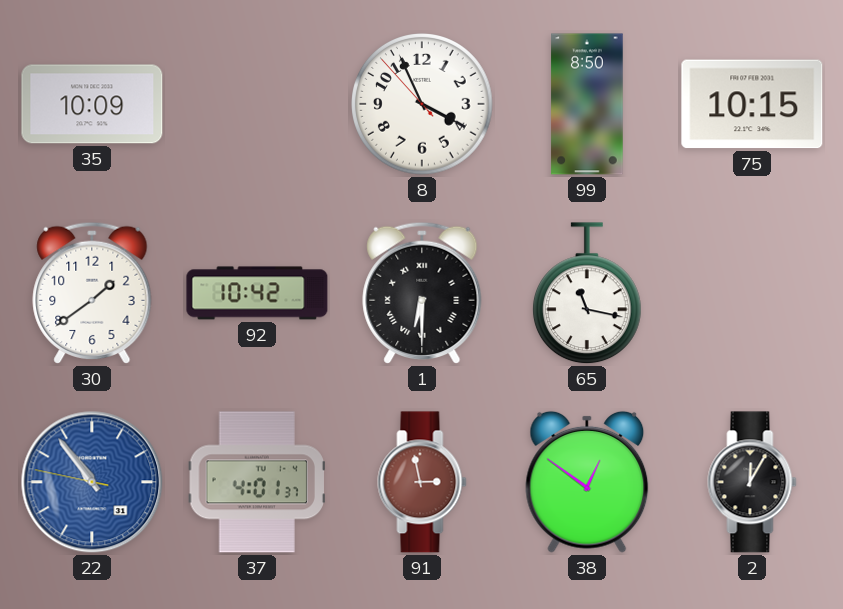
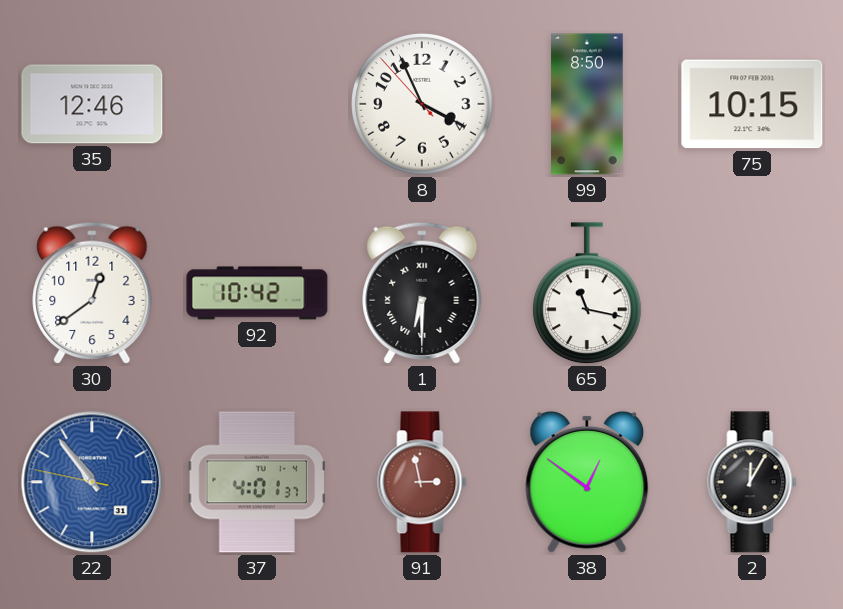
35: 10:09 -> 12:46
30: 1:39 -> 12:39
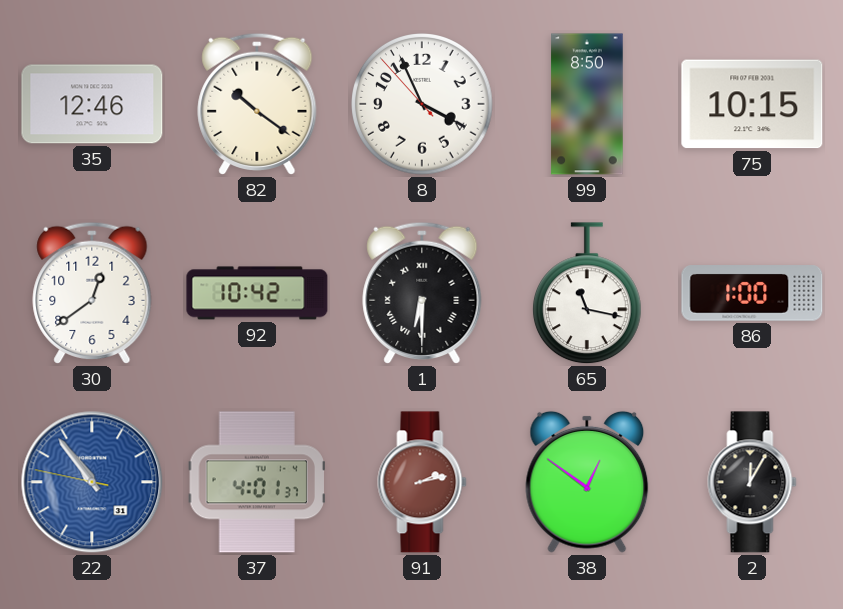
82: none -> 10:21
86: none -> 1:00
91: 2:58 -> 2:13
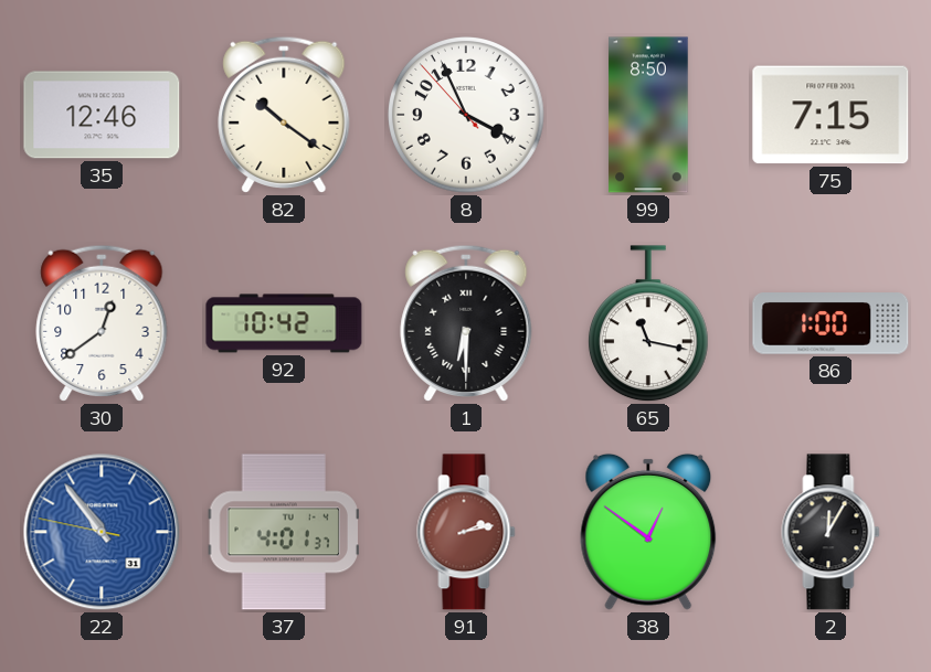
75: 10:15 -> 7:15
